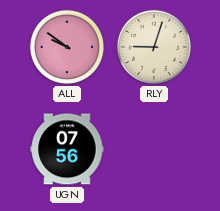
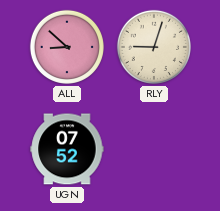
ALL: 9:51 -> 8:52
UGN: 07:56 -> 07:52
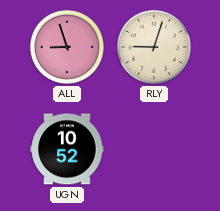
ALL: 8:52 -> 8:57
UGN: 07:52 -> 10:52
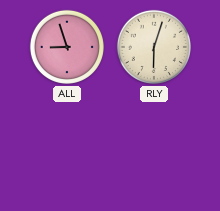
RLY: 9:03 -> 6:03
UGN: 10:52 -> none
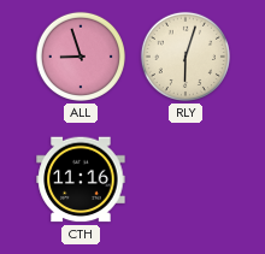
CTH: none -> 11:16
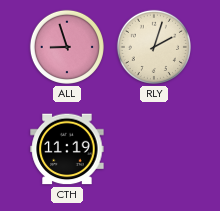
RLY: 6:03 -> 2:03
CTH: 11:16 -> 11:19
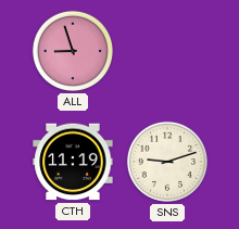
RLY: 2:03 -> none
SNS: none -> 9:12
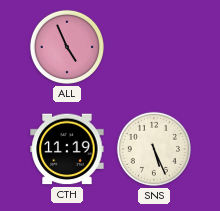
ALL: 8:57 -> 4:56
SNS: 9:12 -> 5:26
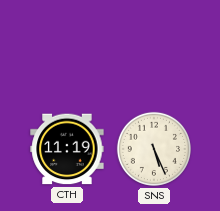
ALL: 4:56 -> none
